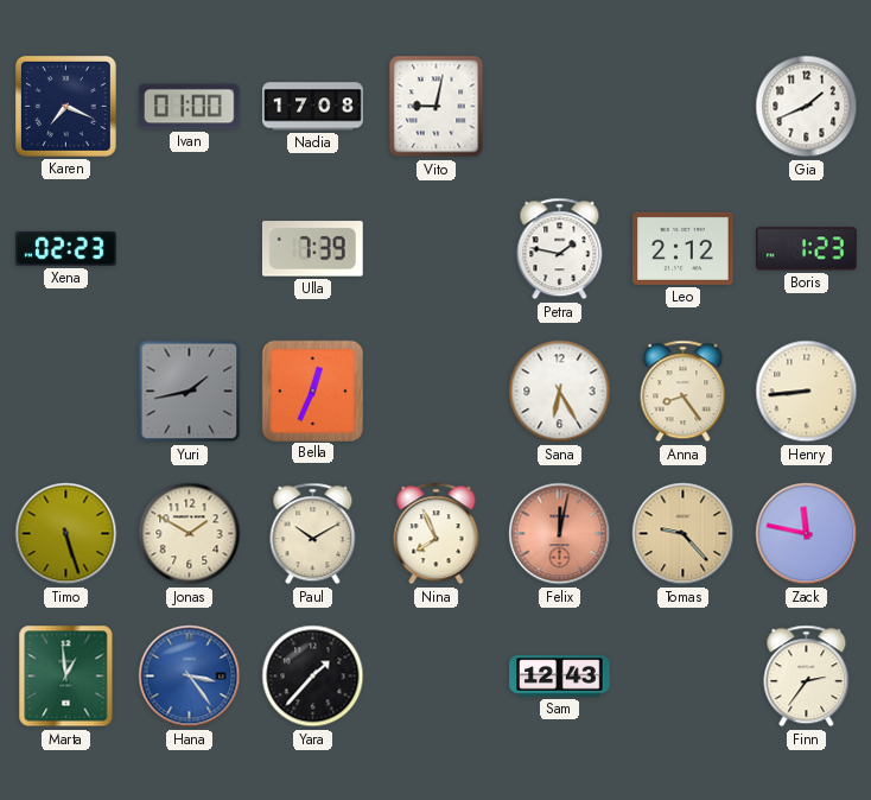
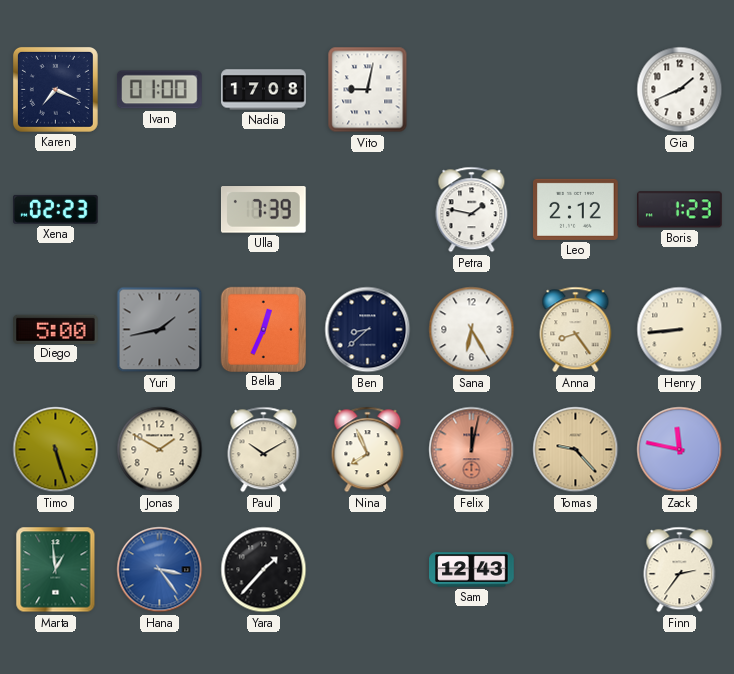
Diego: none -> 5:00
Ben: none -> 8:38
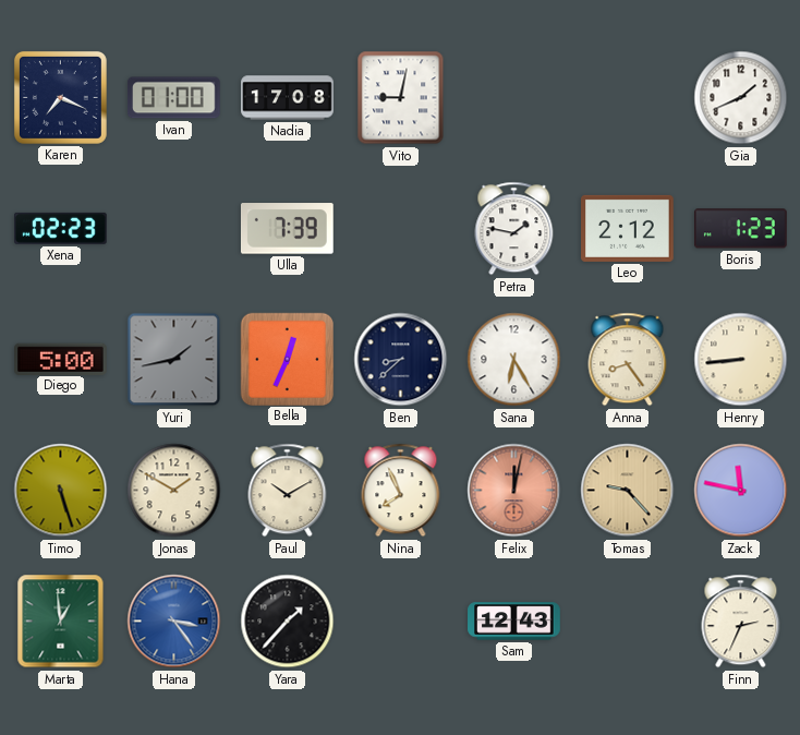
Finn: 2:36 -> 2:34
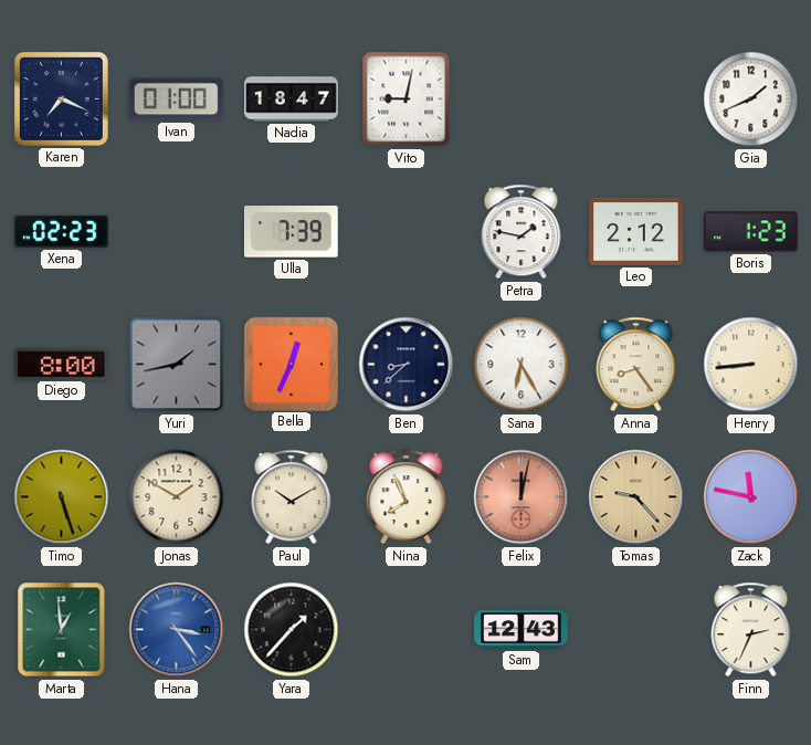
Nadia: 17:08 -> 18:47
Diego: 5:00 -> 8:00
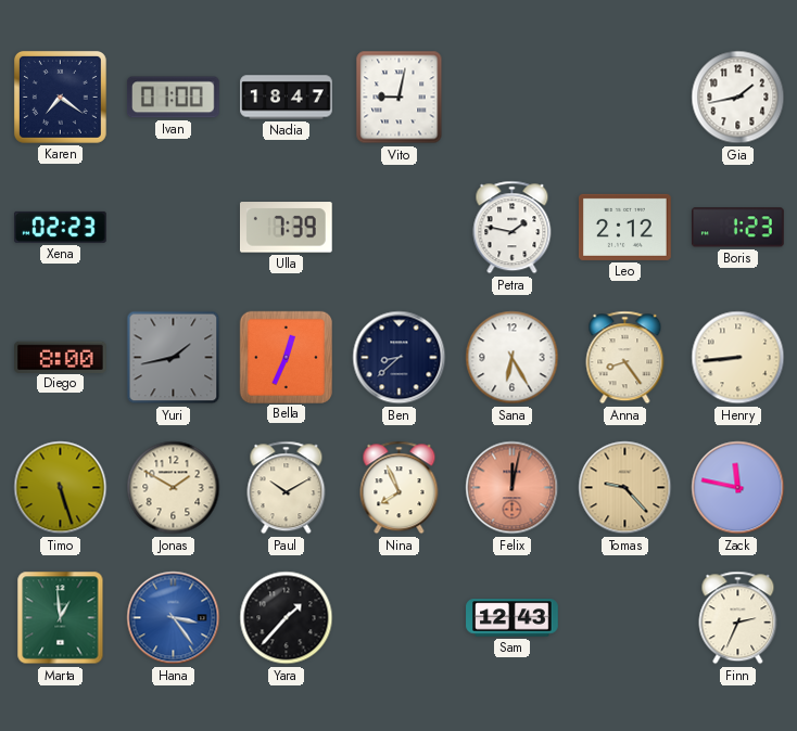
Karen: 7:19 -> 7:21
Gia: 1:41 -> 1:43
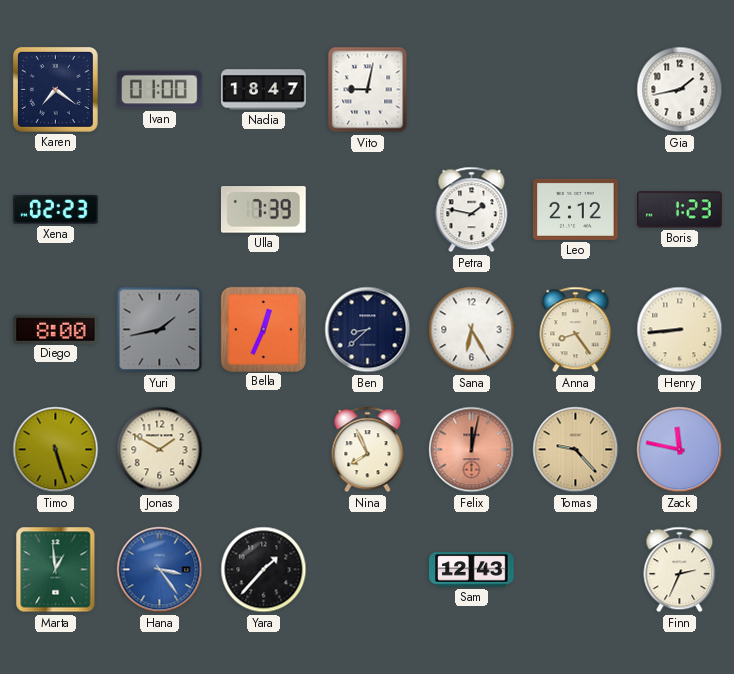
Paul: 10:10 -> none
